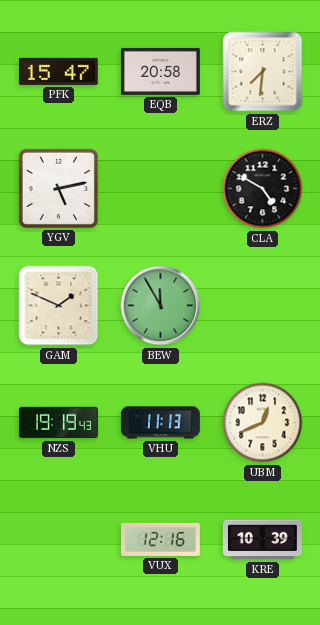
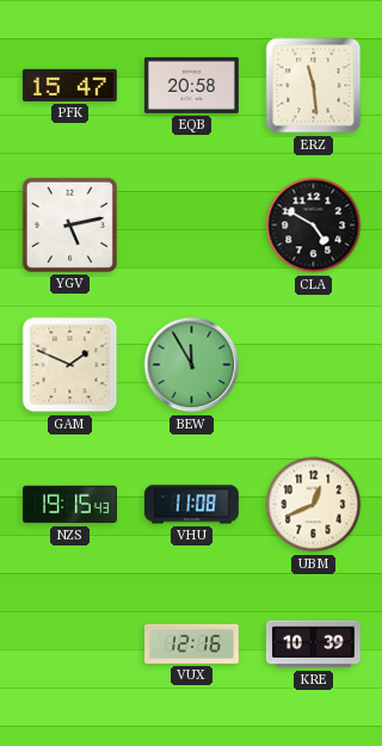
ERZ: 7:31 -> 11:29
NZS: 19:19 -> 19:15
VHU: 11:13 -> 11:08
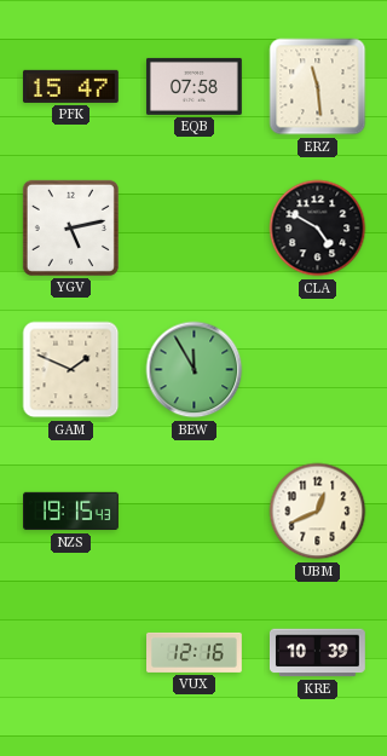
EQB: 20:58 -> 07:58
VHU: 11:08 -> none
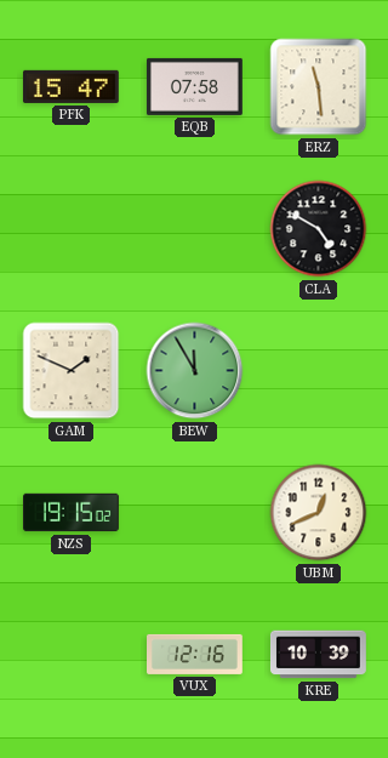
YGV: 5:13 -> none
NZS: 19:15:43 -> 19:15:02
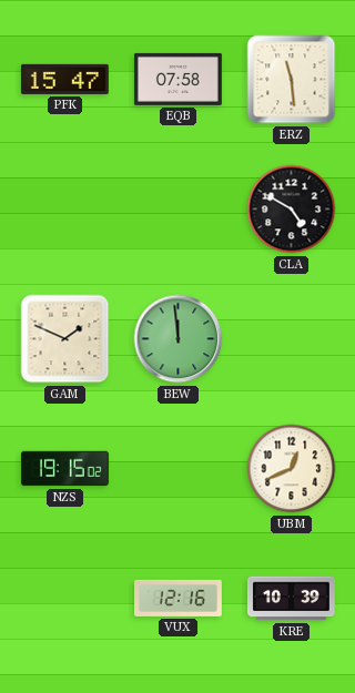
BEW: 11:55 -> 11:59
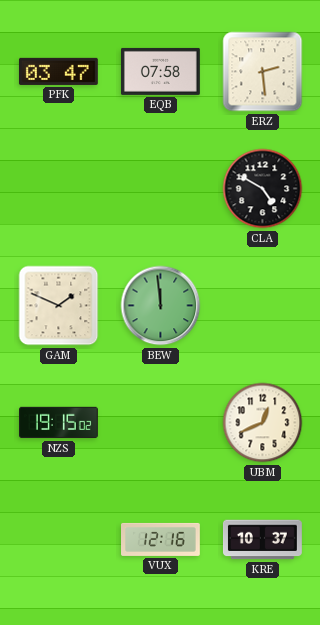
PFK: 15:47 -> 03:47
ERZ: 11:29 -> 2:29
KRE: 10:39 -> 10:37
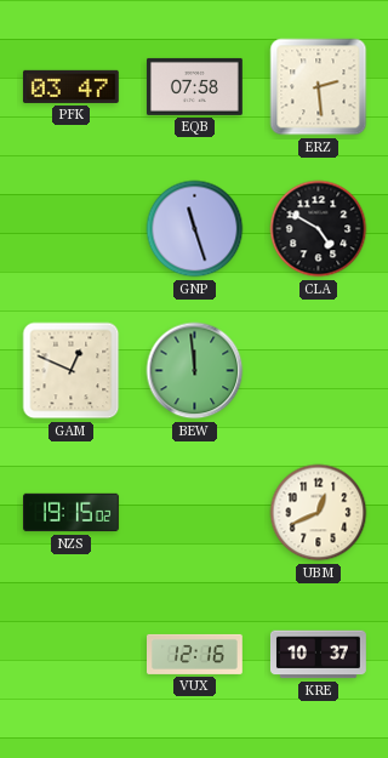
GNP: none -> 11:27
GAM: 1:49 -> 12:49
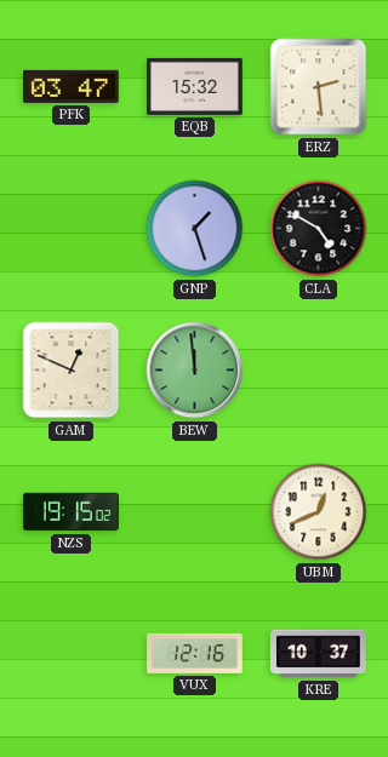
EQB: 07:58 -> 15:32
GNP: 11:27 -> 1:27
